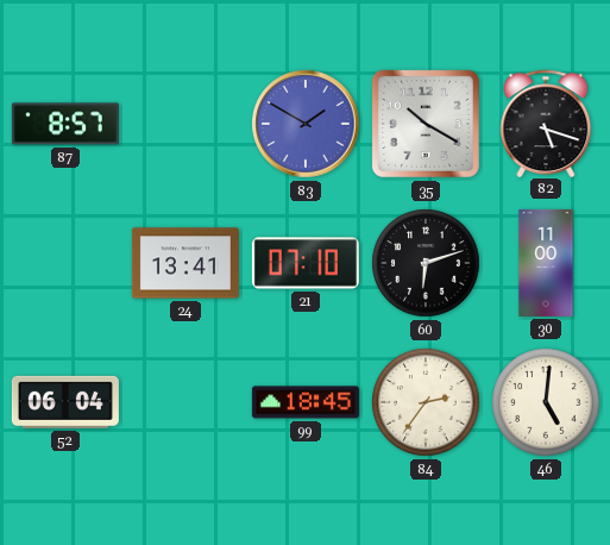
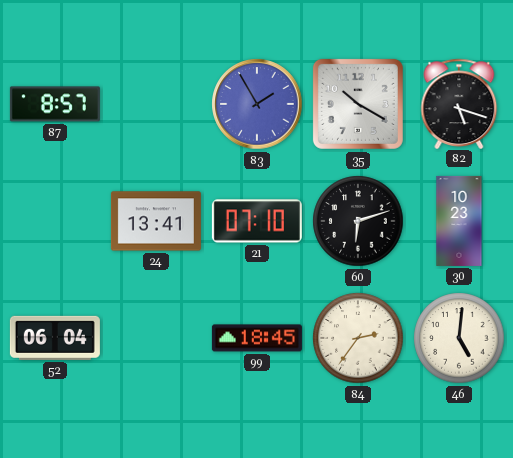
83: 1:50 -> 1:55
30: 11:00 -> 10:23
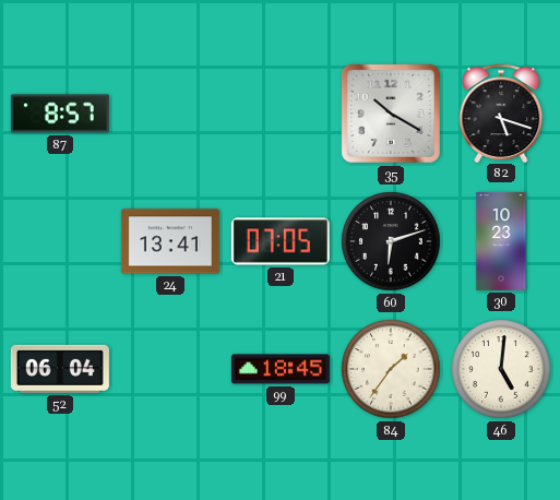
83: 1:55 -> none
21: 07:10 -> 07:05
84: 2:36 -> 1:36
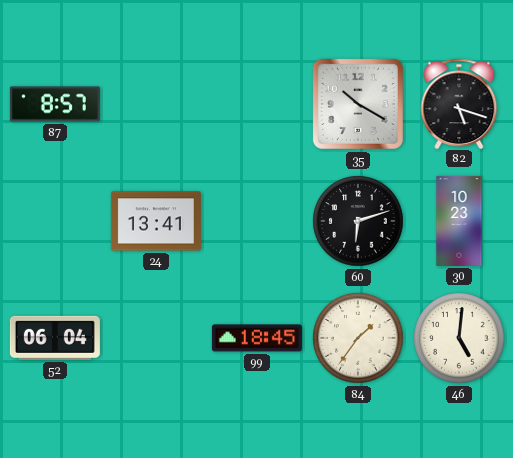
21: 07:05 -> none
